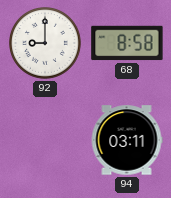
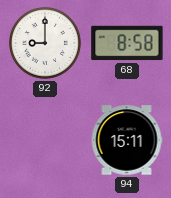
94: 03:11 -> 15:11
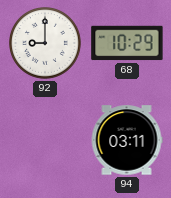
68: 8:58 -> 10:29
94: 15:11 -> 03:11
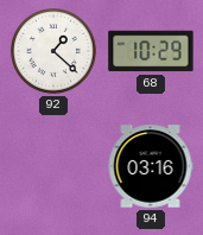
92: 9:00 -> 1:22
94: 03:11 -> 03:16
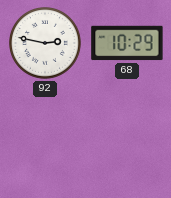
92: 1:22 -> 2:47
94: 03:16 -> none
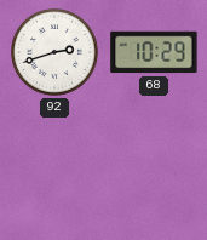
92: 2:47 -> 2:42
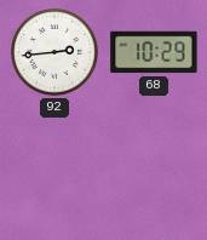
92: 2:42 -> 2:44
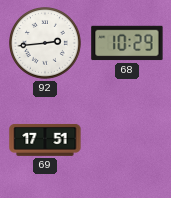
69: none -> 17:51
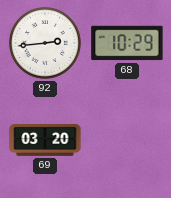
69: 17:51 -> 03:20
